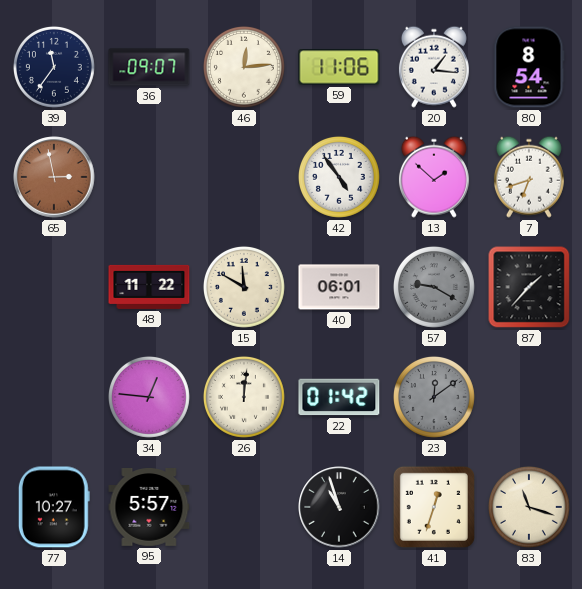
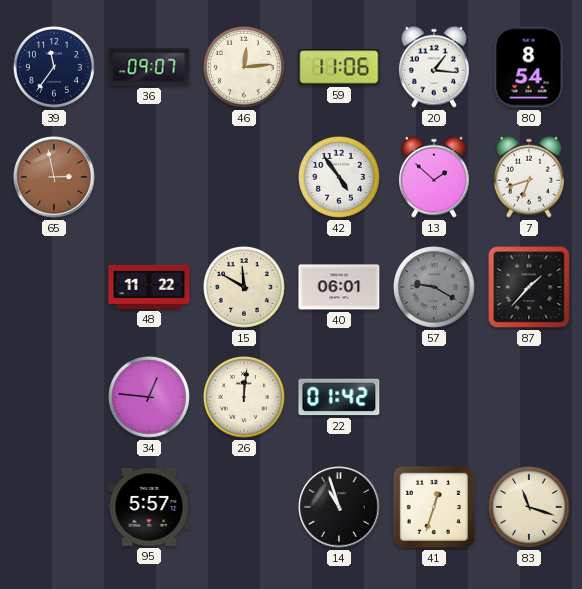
23: 12:09 -> none
77: 10:27 -> none
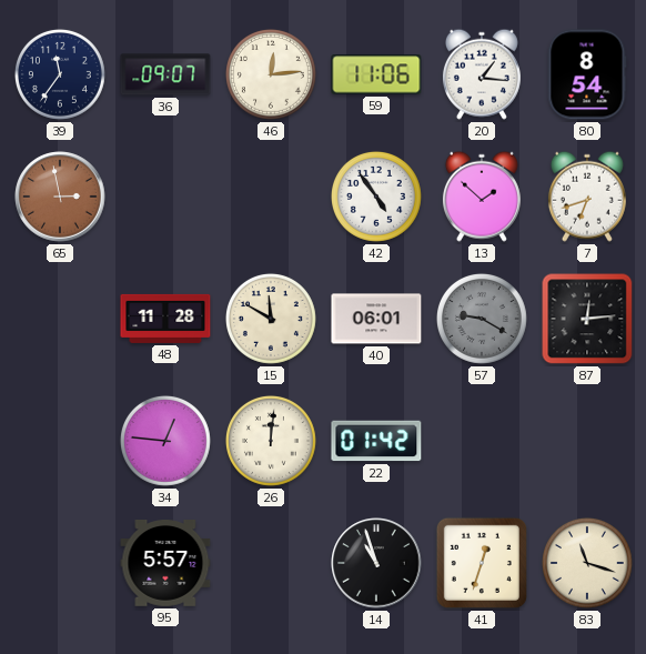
48: 11:22 -> 11:28
87: 1:37 -> 12:14
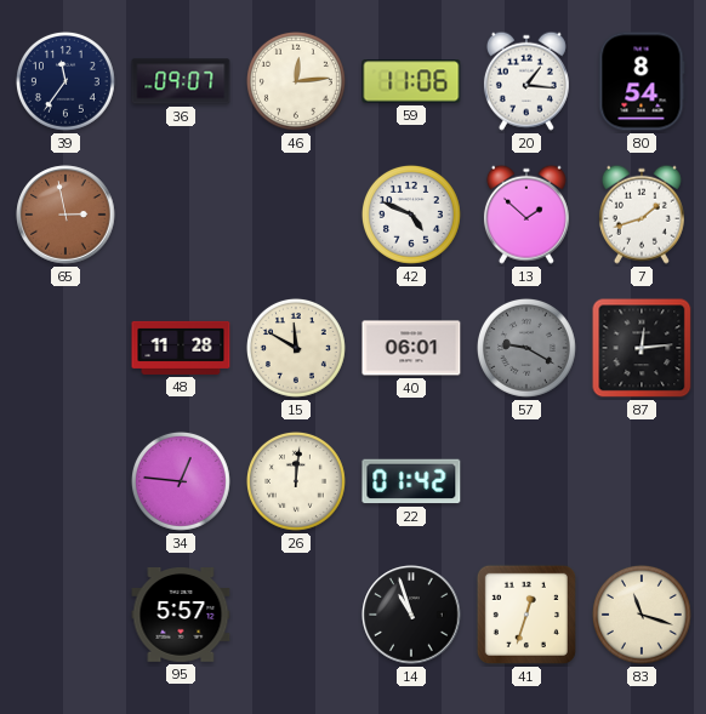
42: 4:54 -> 4:49
7: 6:42 -> 1:42
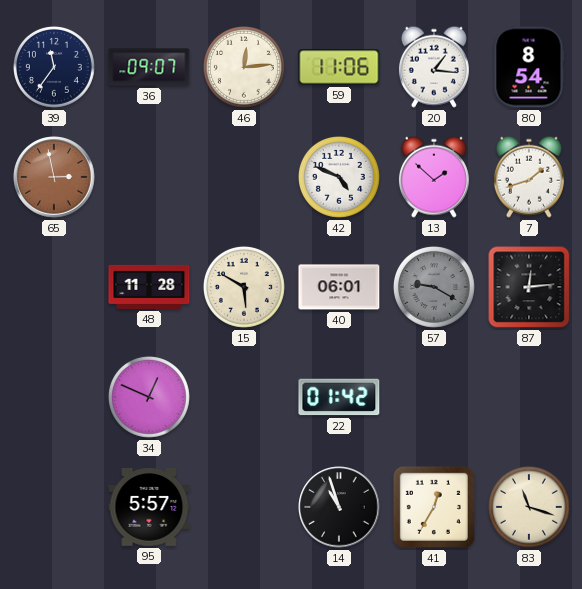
15: 11:50 -> 5:50
34: 12:46 -> 12:49
26: 12:01 -> none
41: 12:33 -> 12:35
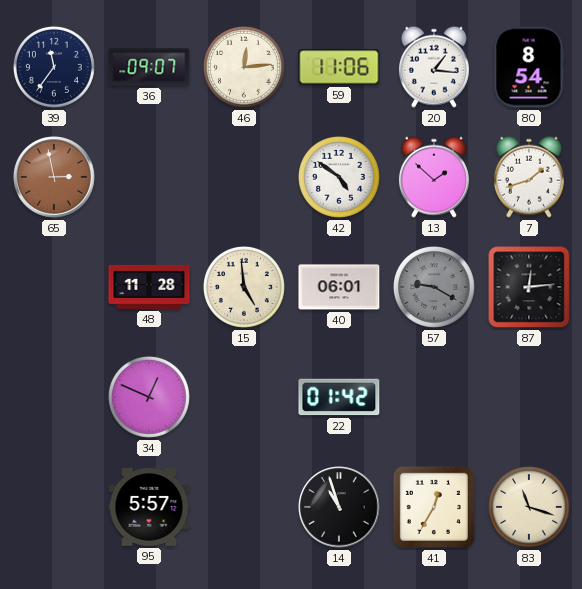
42: 4:49 -> 4:51
15: 5:50 -> 4:59
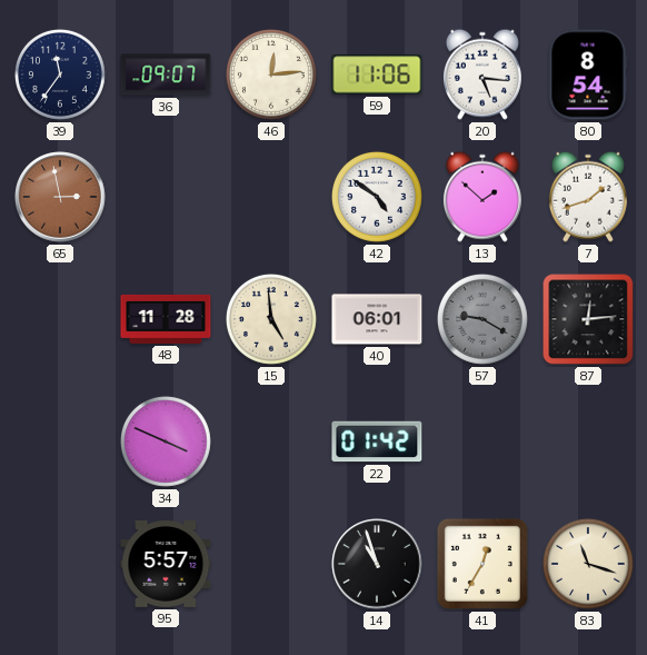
20: 1:16 -> 5:16
34: 12:49 -> 3:49
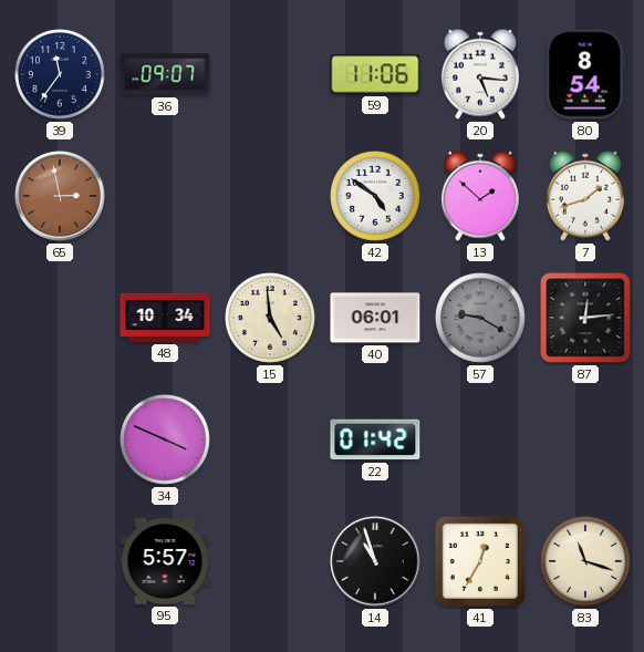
46: 12:14 -> none
48: 11:28 -> 10:34
